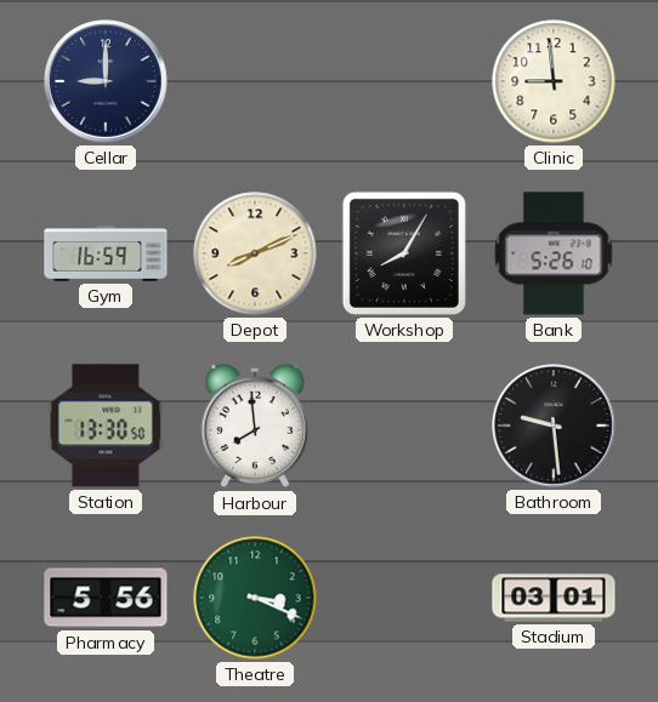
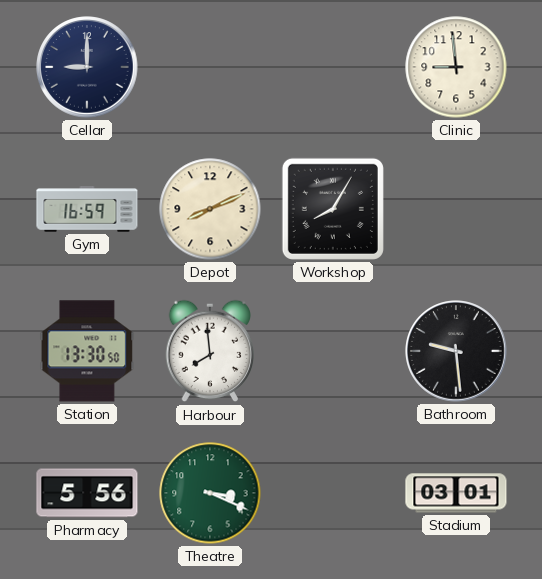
Bank: 5:26 -> none
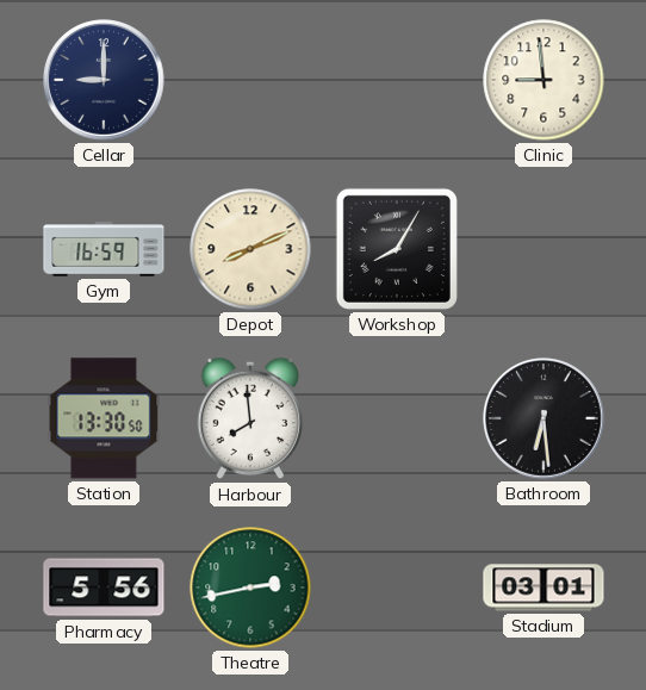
Bathroom: 9:29 -> 6:29
Theatre: 3:19 -> 2:43
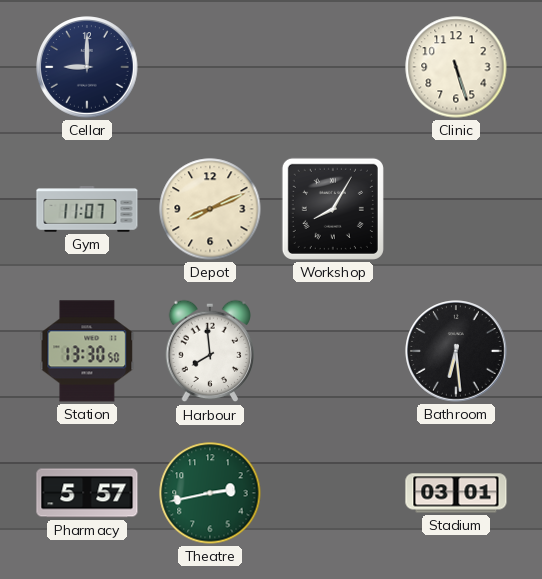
Clinic: 8:59 -> 5:27
Gym: 16:59 -> 11:07
Pharmacy: 5:56 -> 5:57
